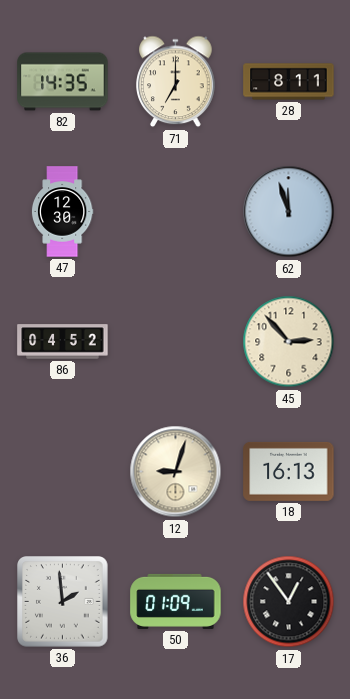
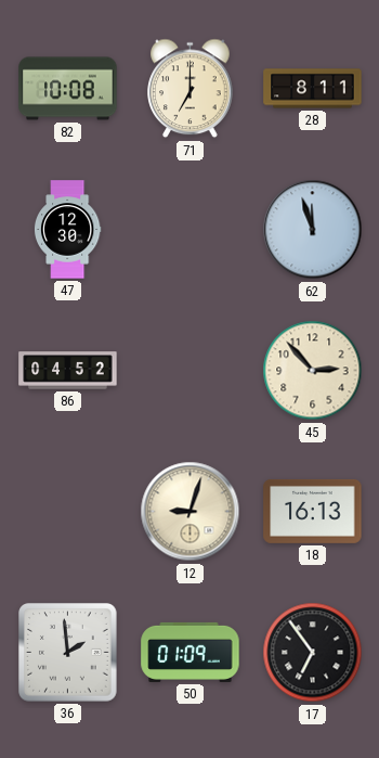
82: 14:35 -> 10:08
17: 12:54 -> 6:54
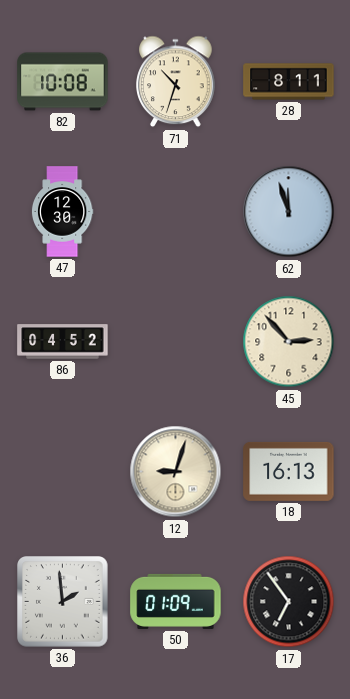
71: 7:00 -> 10:33
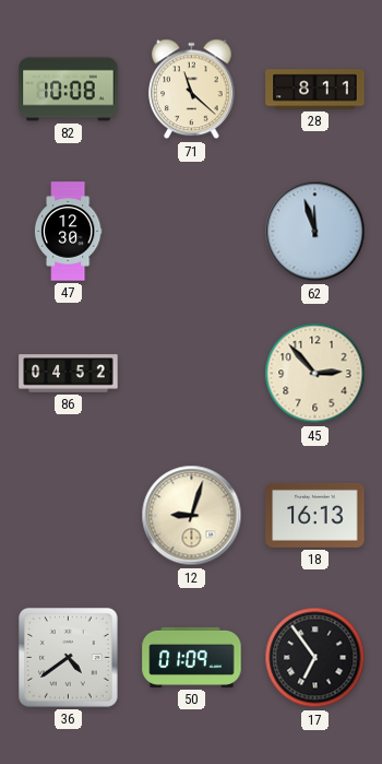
71: 10:33 -> 11:22
36: 1:59 -> 4:39
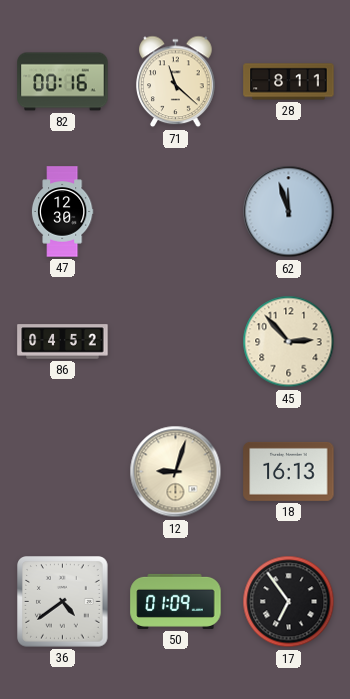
82: 10:08 -> 00:16
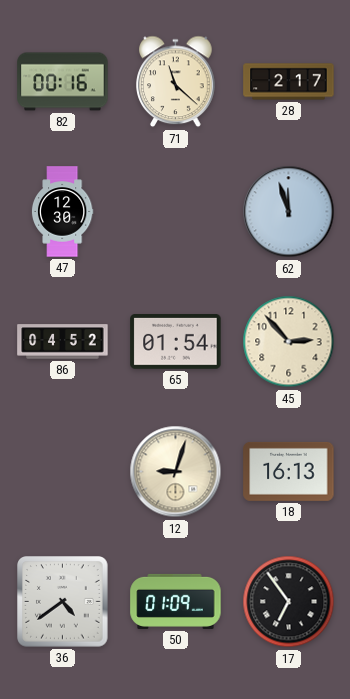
28: 8:11 -> 2:17
65: none -> 01:54
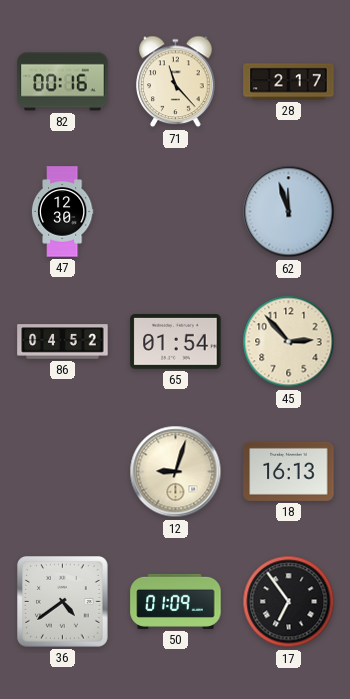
71: 11:22 -> 11:23
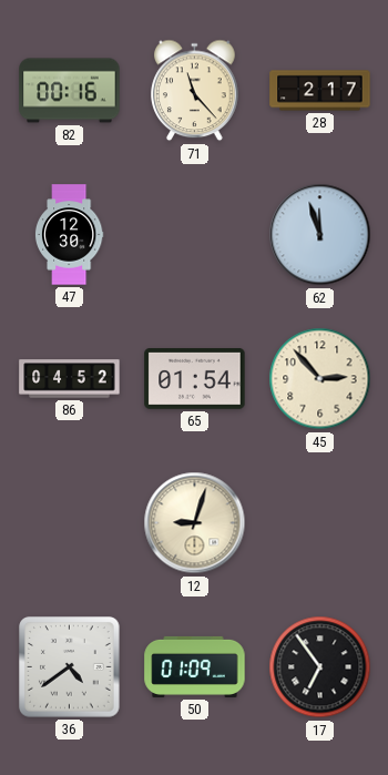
18: 16:13 -> none
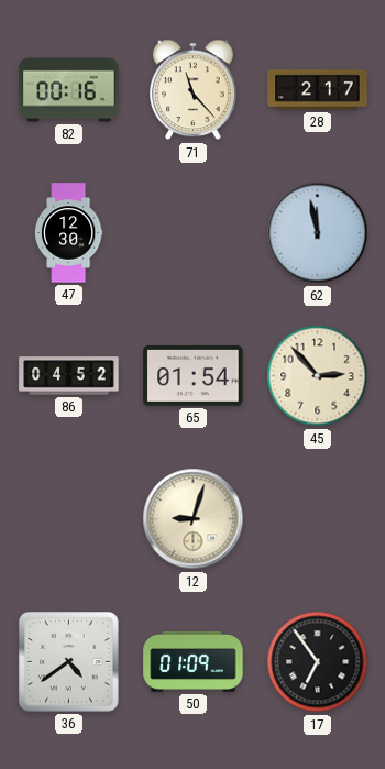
62: 11:57 -> 11:58
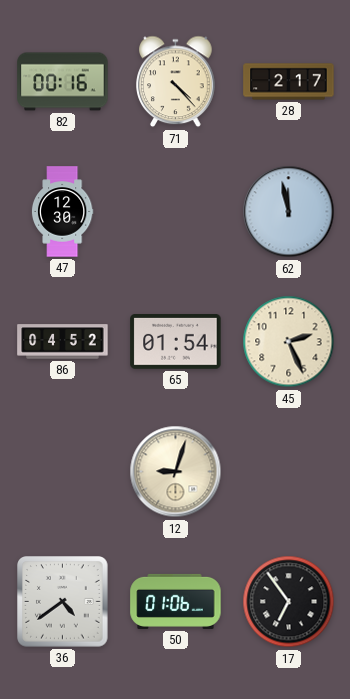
71: 11:23 -> 4:23
45: 2:53 -> 2:26
50: 01:09 -> 01:06
